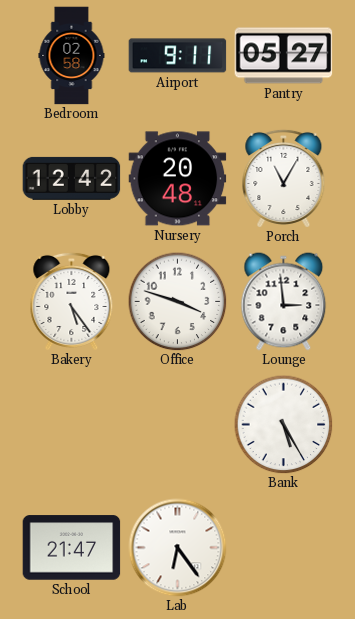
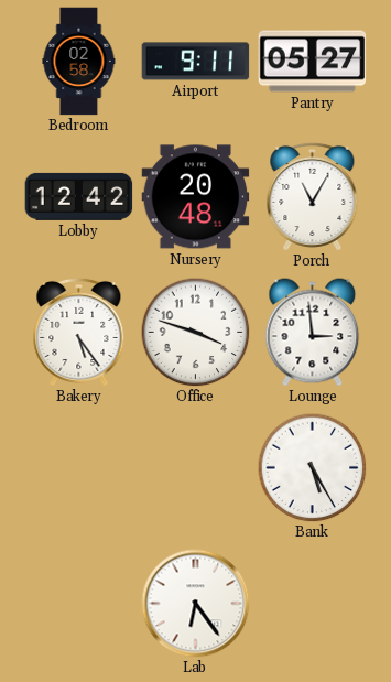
School: 21:47 -> none
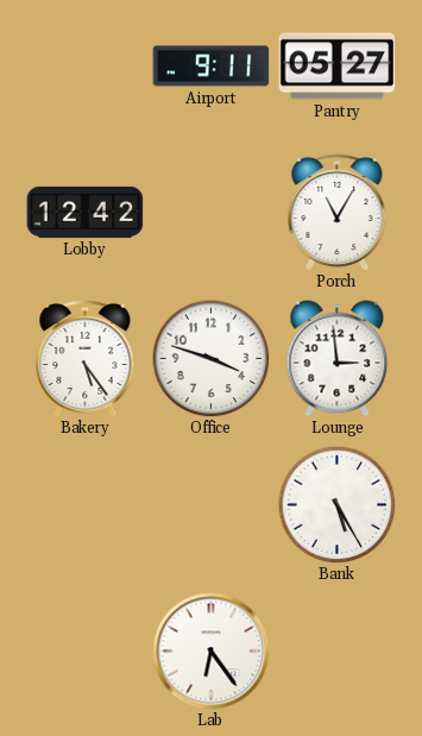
Bedroom: 02:58 -> none
Nursery: 20:48 -> none
